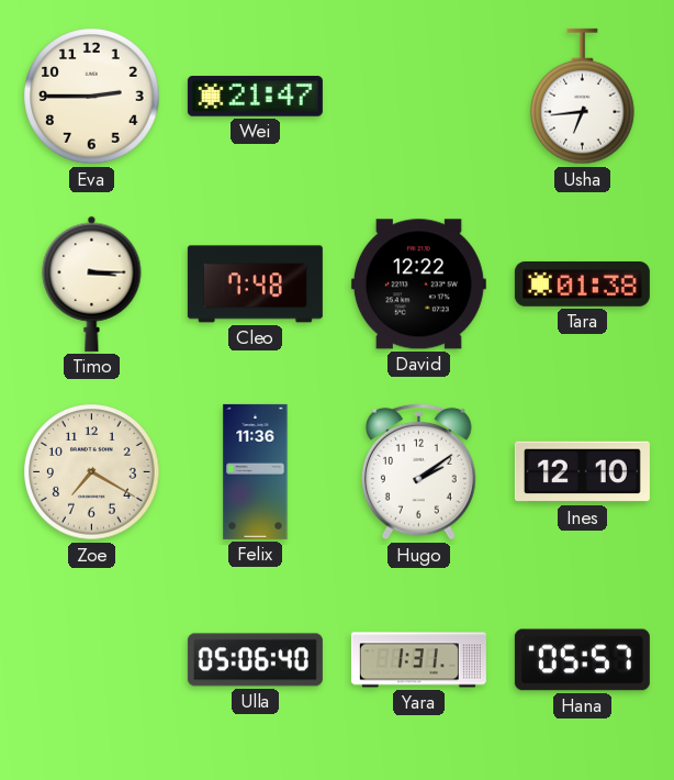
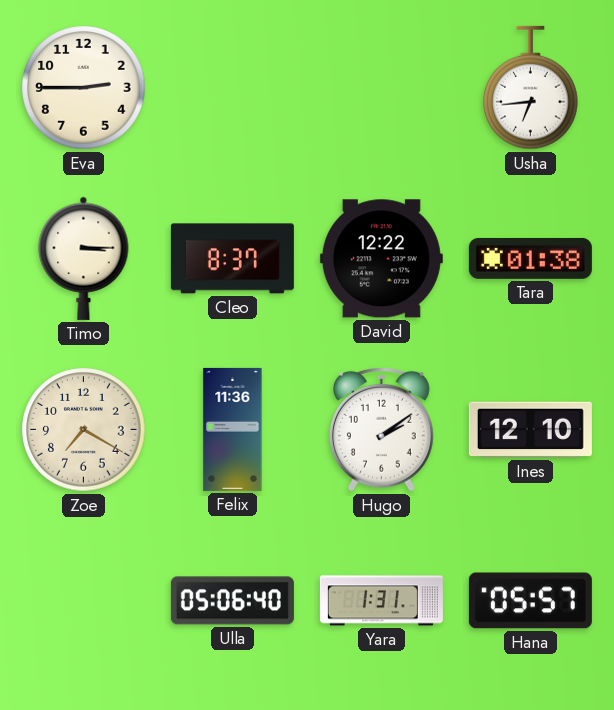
Wei: 21:47 -> none
Cleo: 7:48 -> 8:37
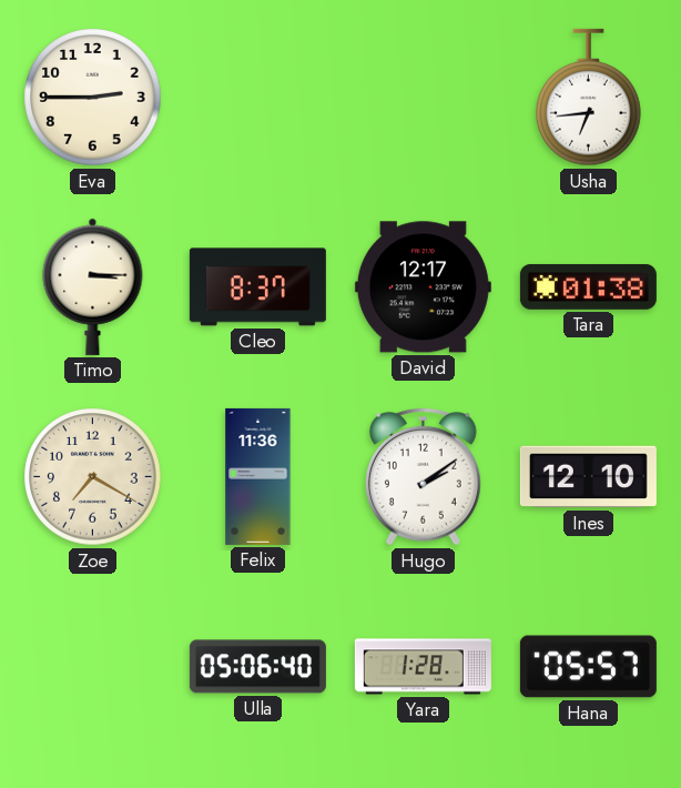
David: 12:22 -> 12:17
Yara: 1:31 -> 1:28
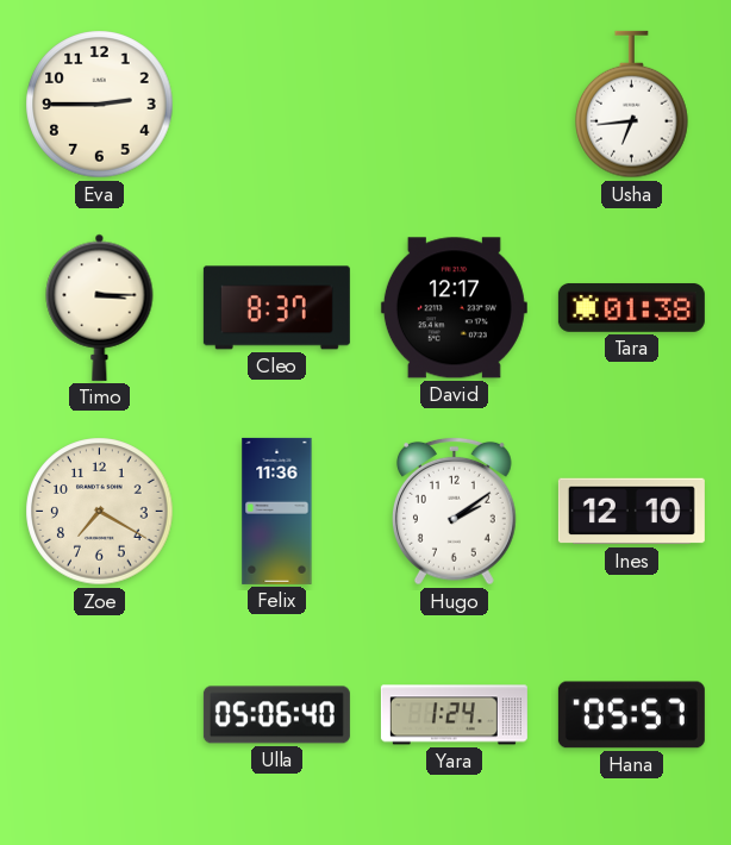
Yara: 1:28 -> 1:24
